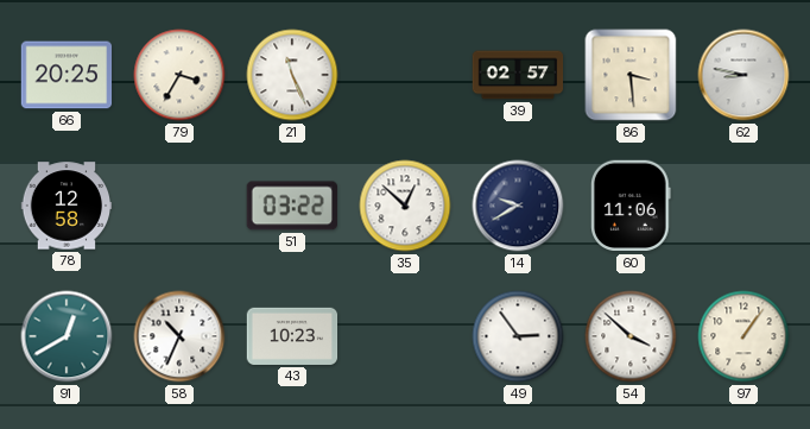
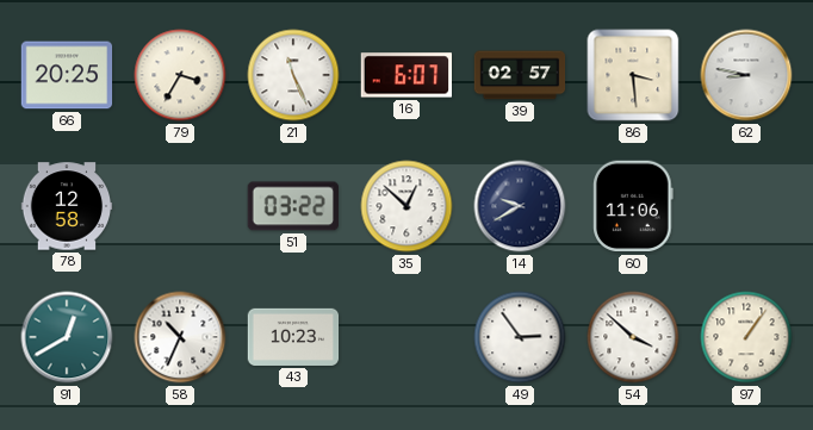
16: none -> 6:07
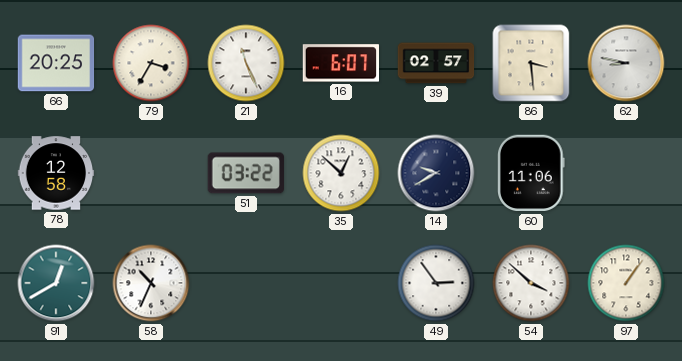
43: 10:23 -> none
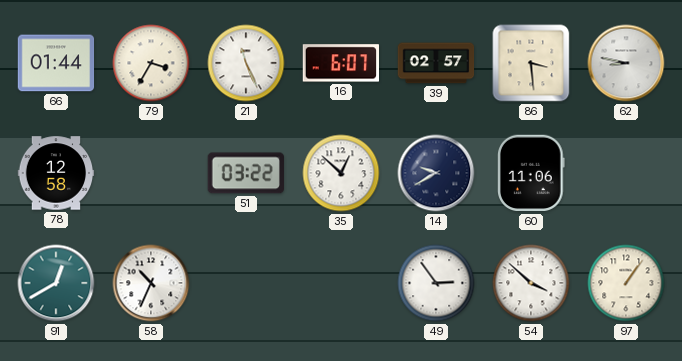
66: 20:25 -> 01:44
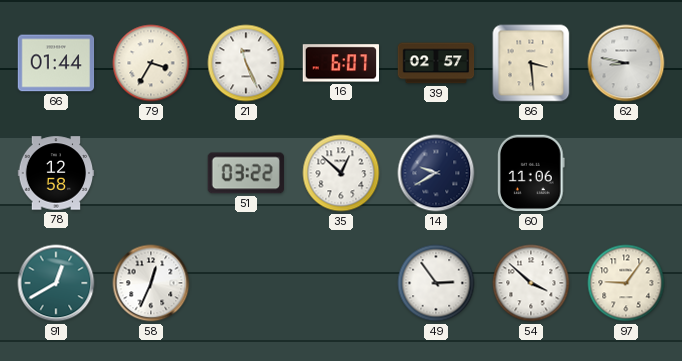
58: 10:34 -> 12:34
97: 1:06 -> 9:06
